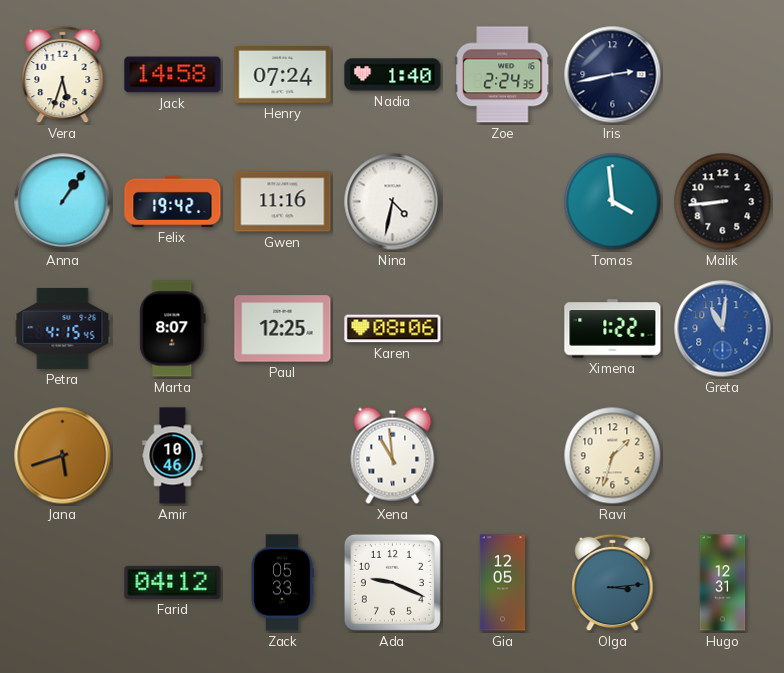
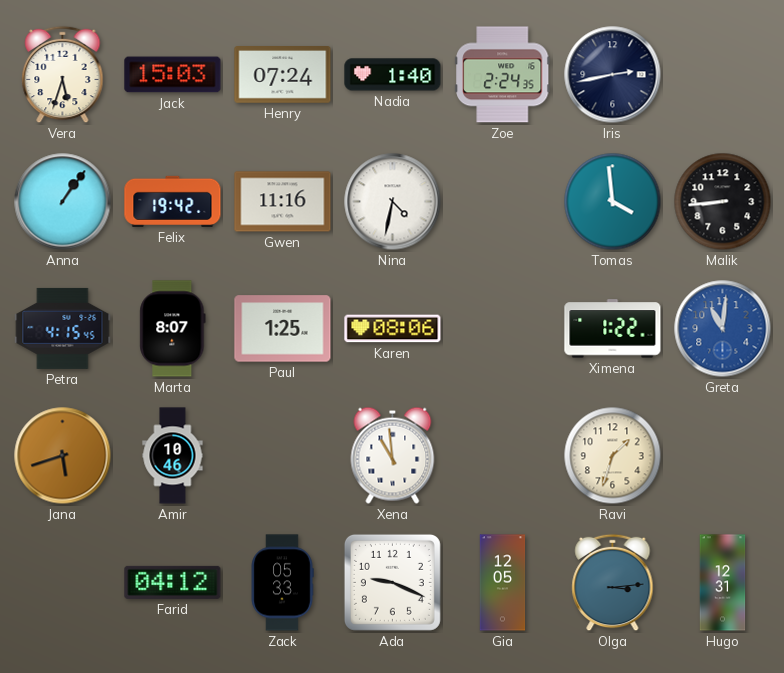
Jack: 14:58 -> 15:03
Paul: 12:25 -> 1:25
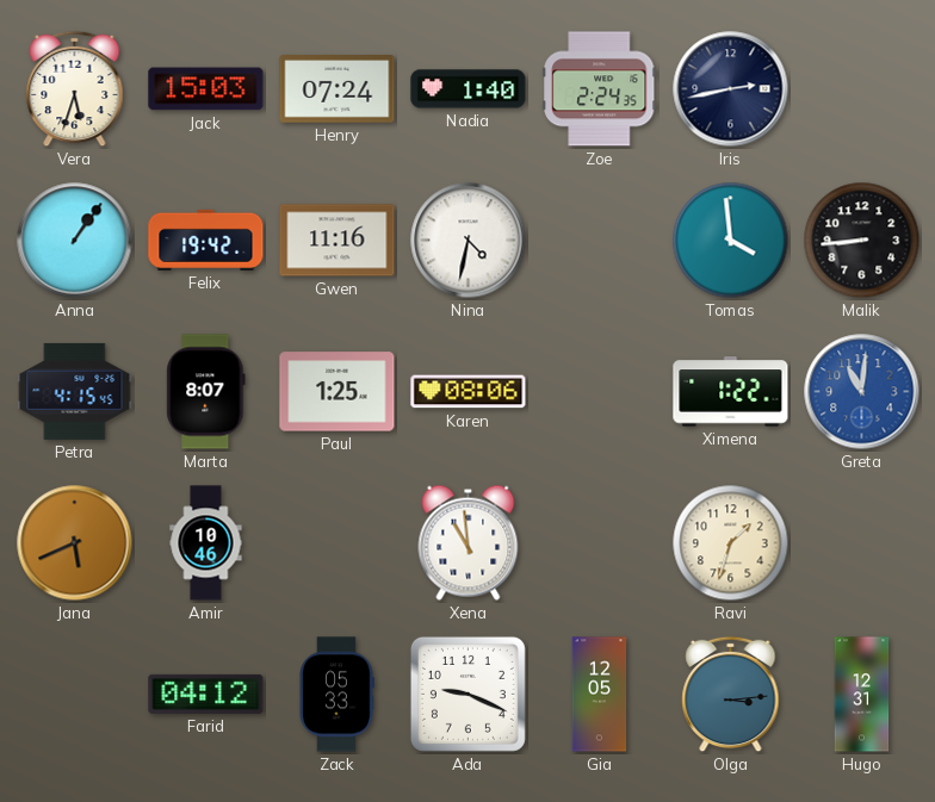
Jana: 5:42 -> 5:41
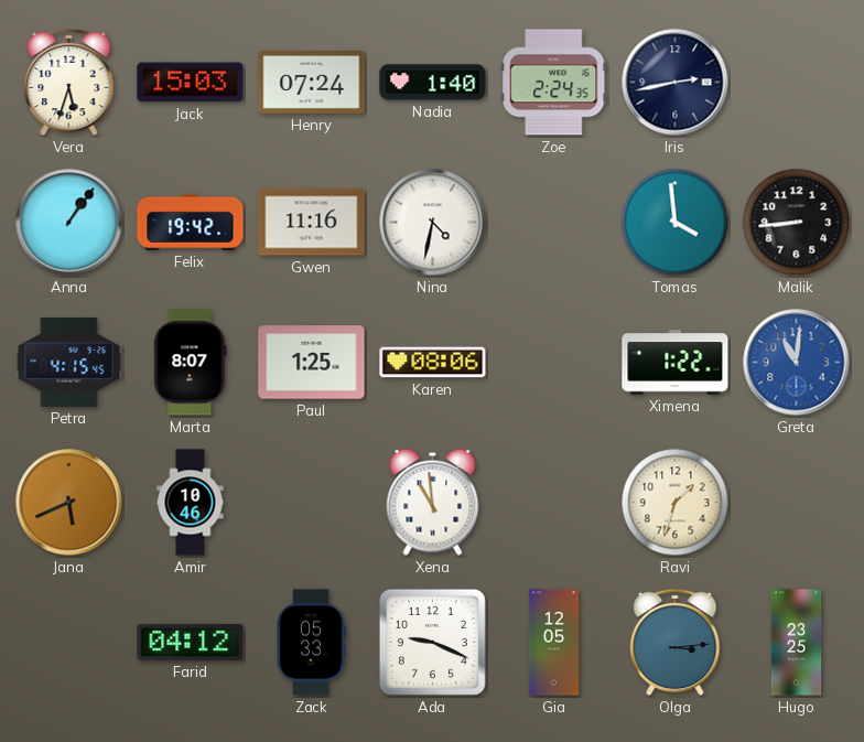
Hugo: 12:31 -> 23:25
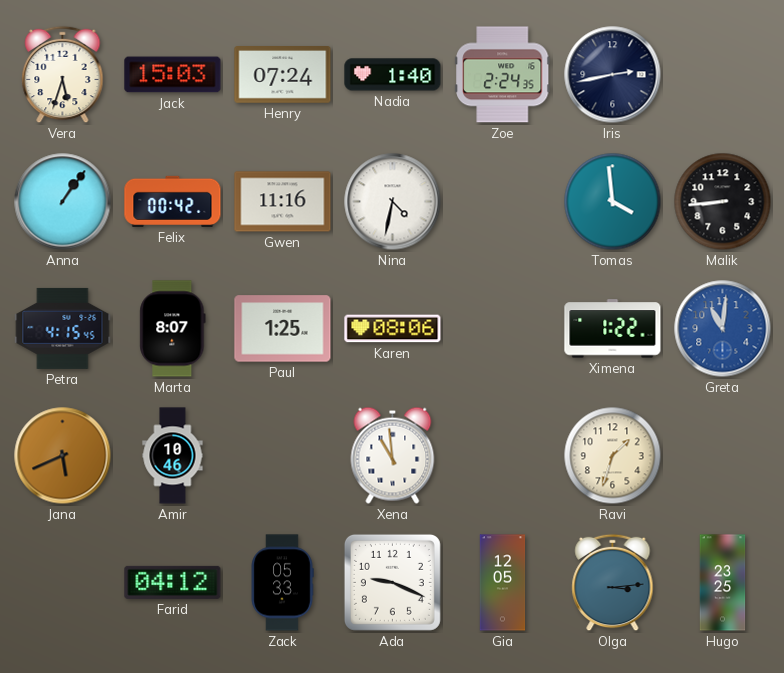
Felix: 19:42 -> 00:42
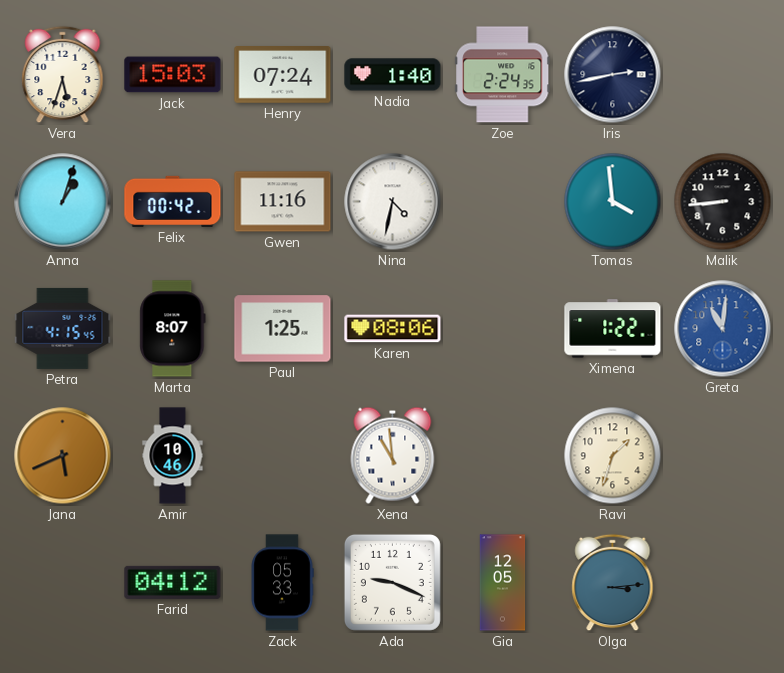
Anna: 1:06 -> 1:03
Hugo: 23:25 -> none
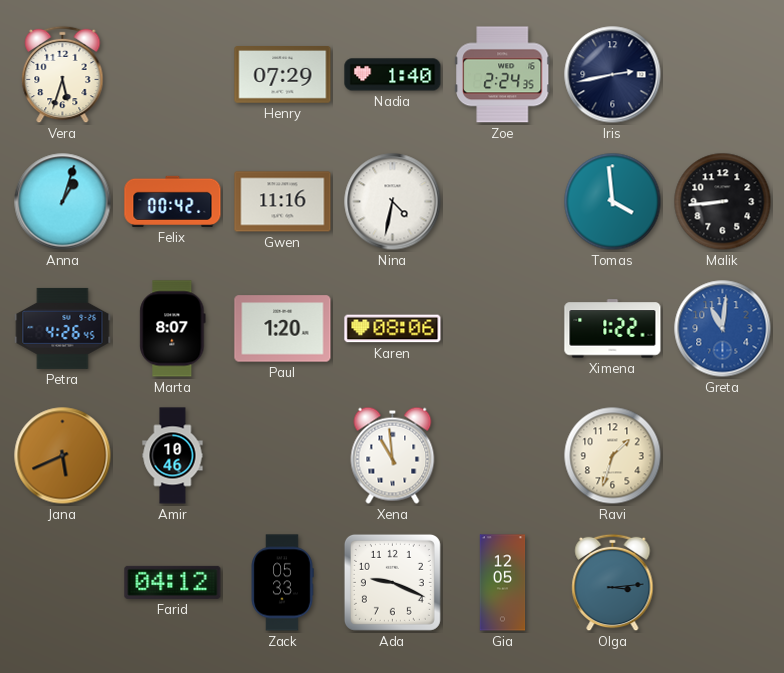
Jack: 15:03 -> none
Henry: 07:24 -> 07:29
Petra: 4:15 -> 4:26
Paul: 1:25 -> 1:20
